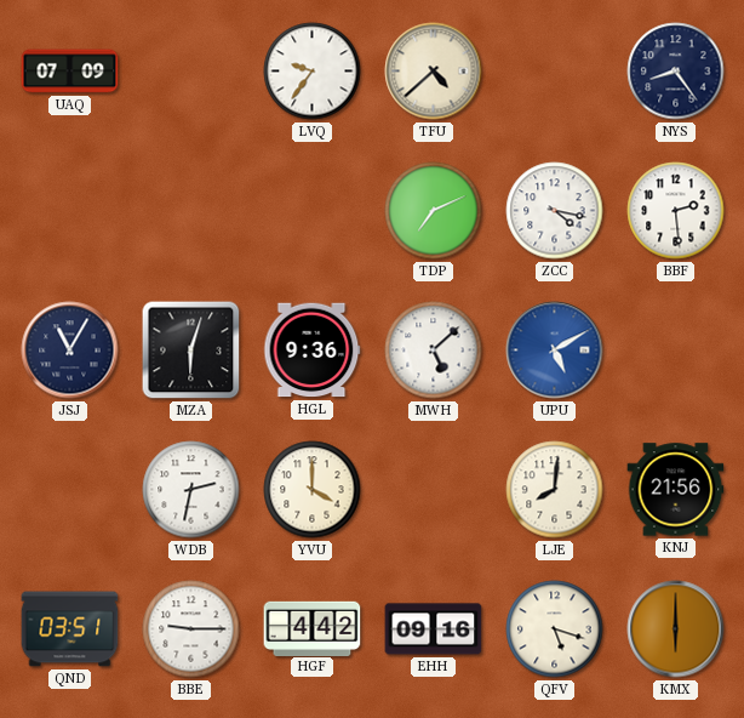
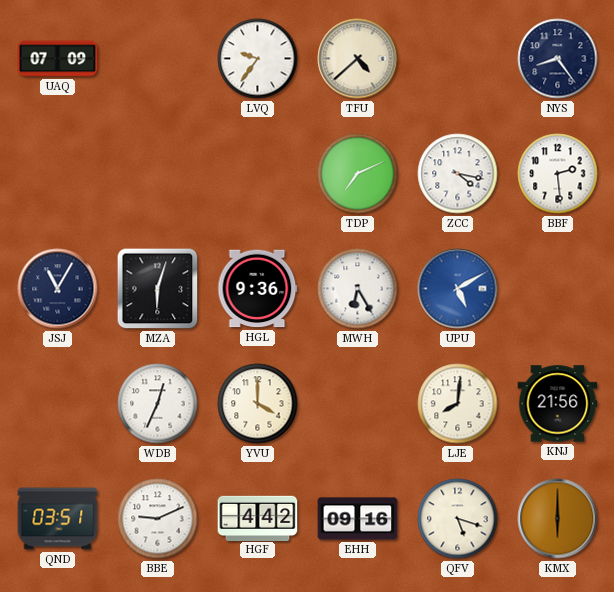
MWH: 5:08 -> 6:25
WDB: 2:32 -> 12:34
BBE: 9:15 -> 9:11
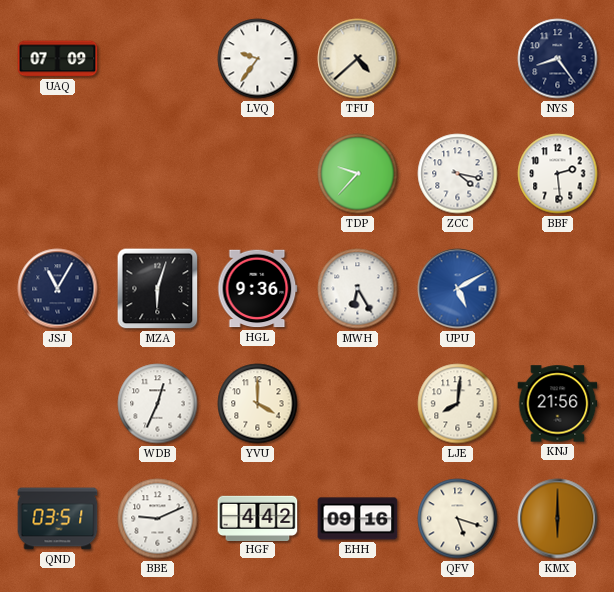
TDP: 7:11 -> 9:37
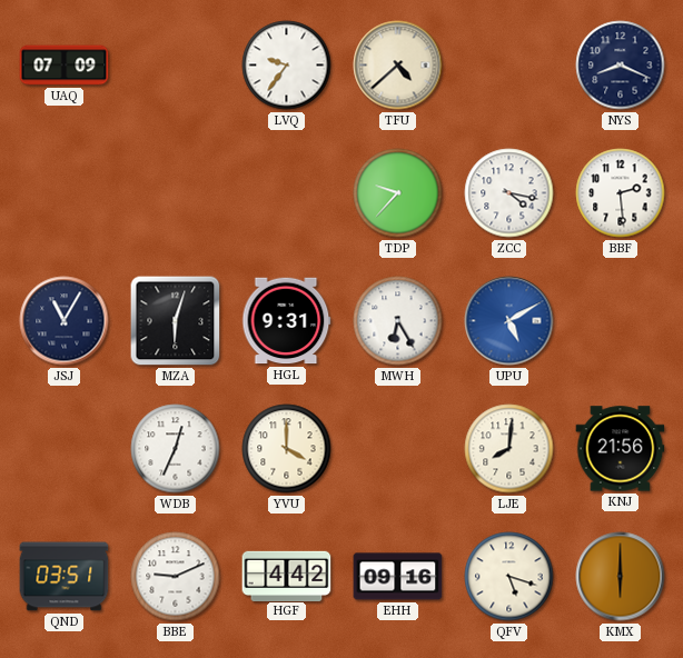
NYS: 8:24 -> 8:19
HGL: 9:36 -> 9:31
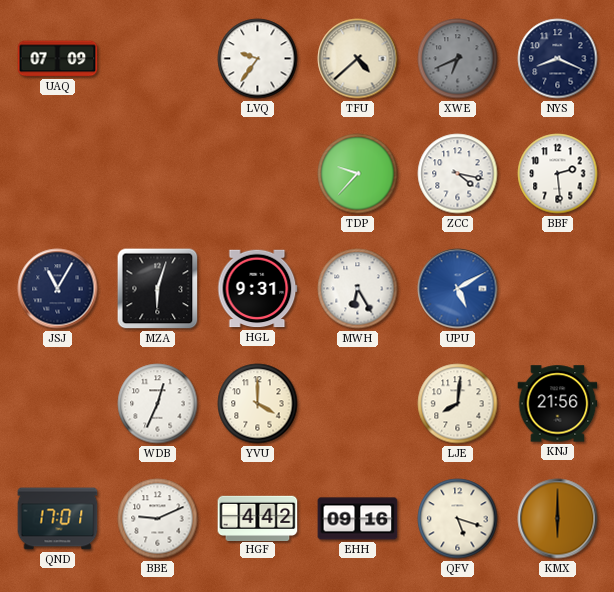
XWE: none -> 6:41
QND: 03:51 -> 17:01
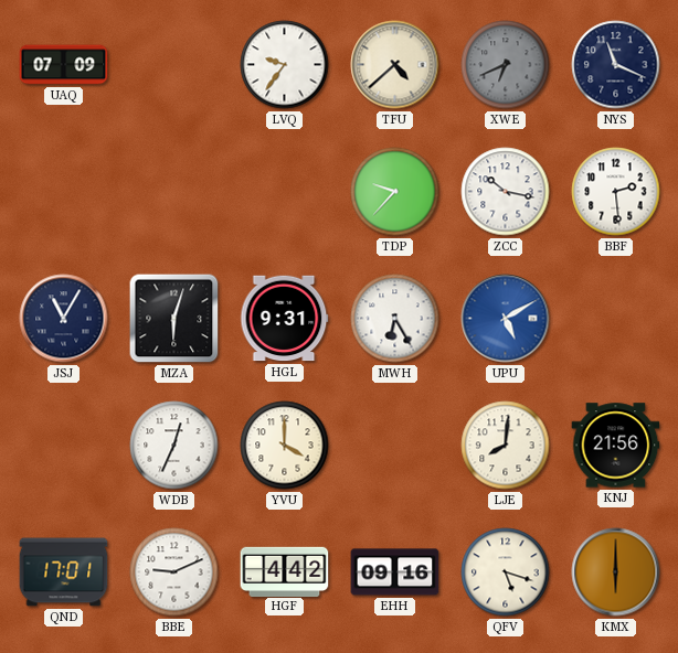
NYS: 8:19 -> 11:19
ZCC: 4:17 -> 10:17
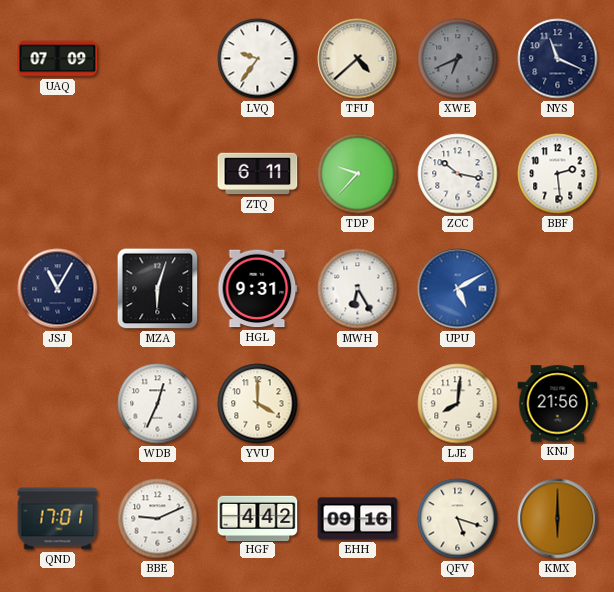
ZTQ: none -> 6:11
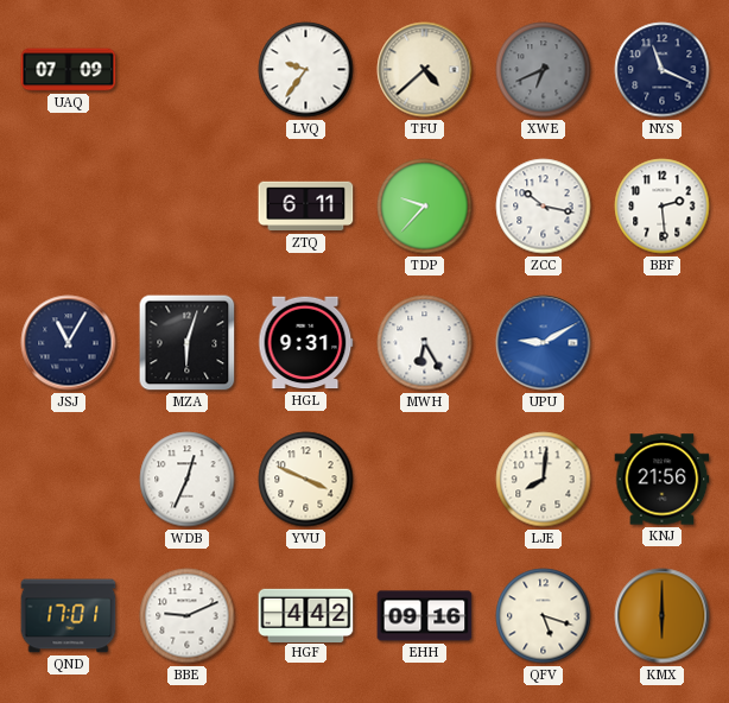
UPU: 5:10 -> 9:10
YVU: 4:00 -> 3:49
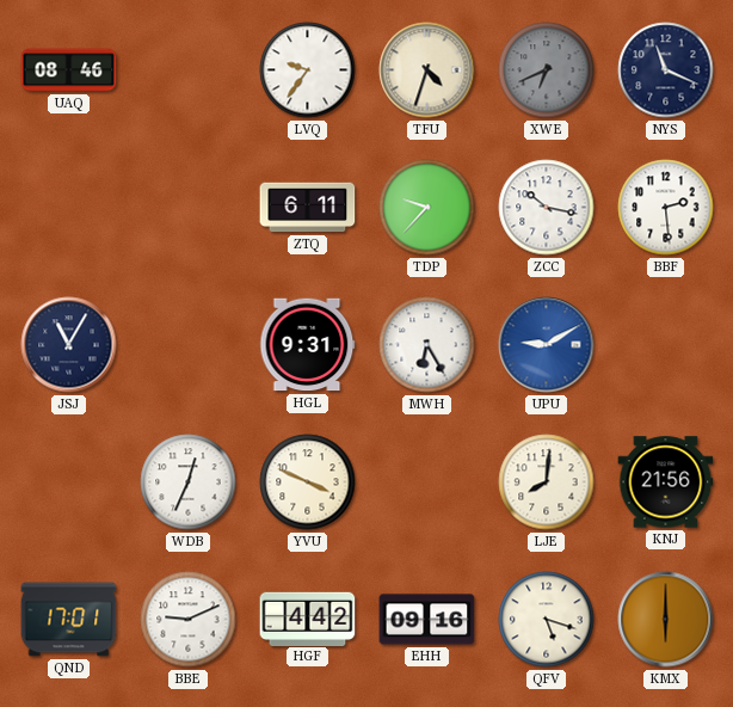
UAQ: 07:09 -> 08:46
TFU: 4:38 -> 4:33
MZA: 6:03 -> none
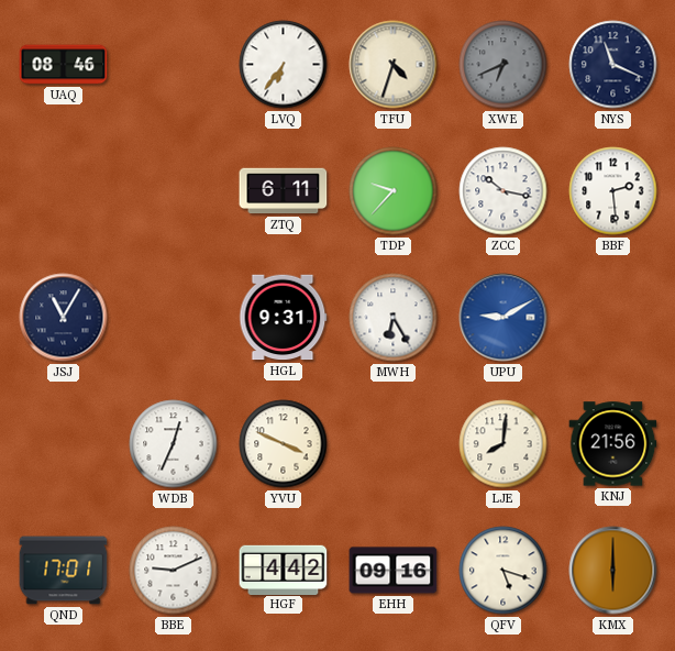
LVQ: 9:36 -> 6:36
